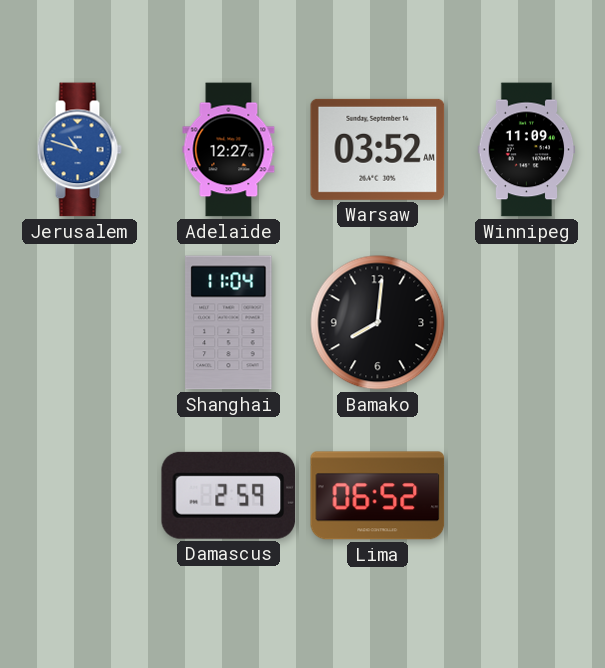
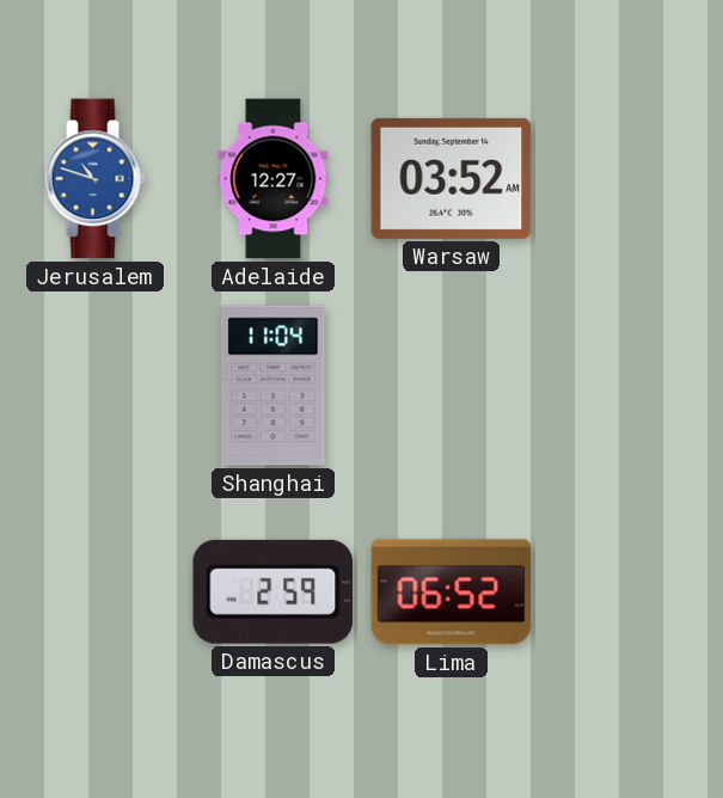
Winnipeg: 11:09 -> none
Bamako: 8:01 -> none
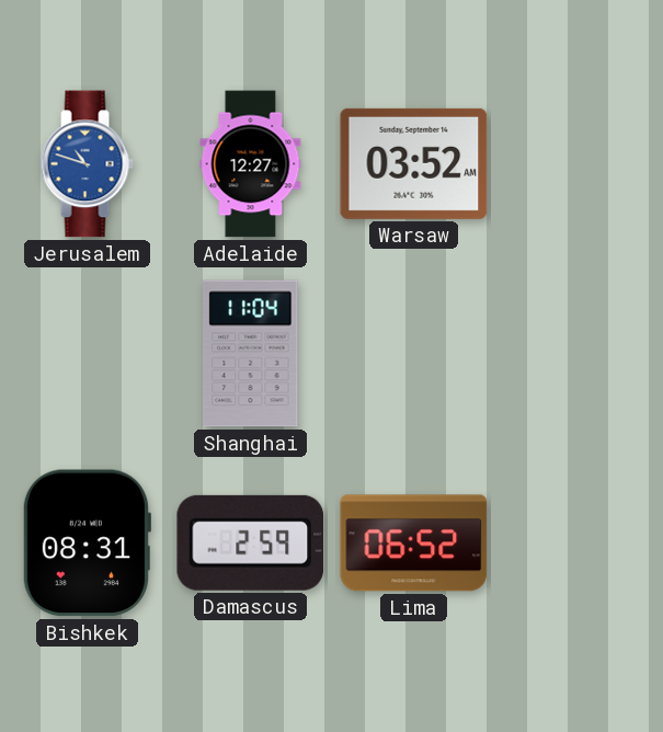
Bishkek: none -> 08:31
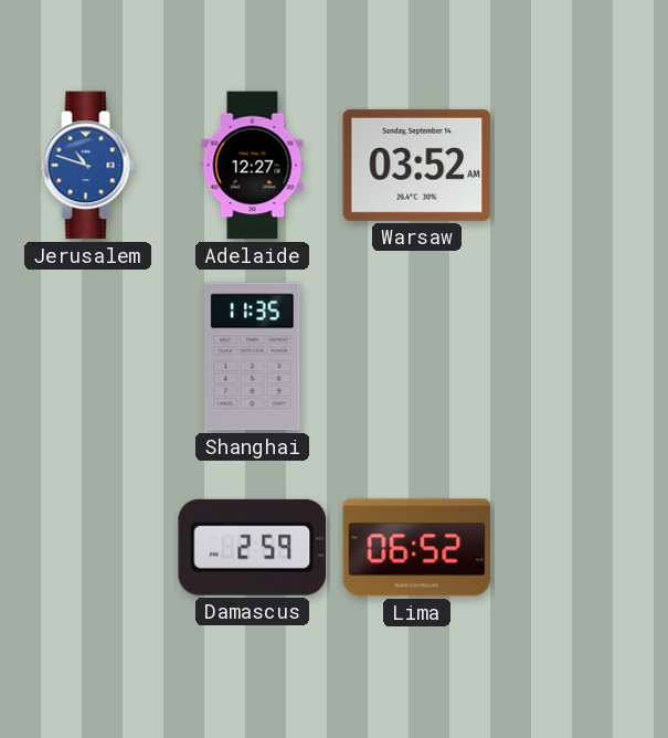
Shanghai: 11:04 -> 11:35
Bishkek: 08:31 -> none
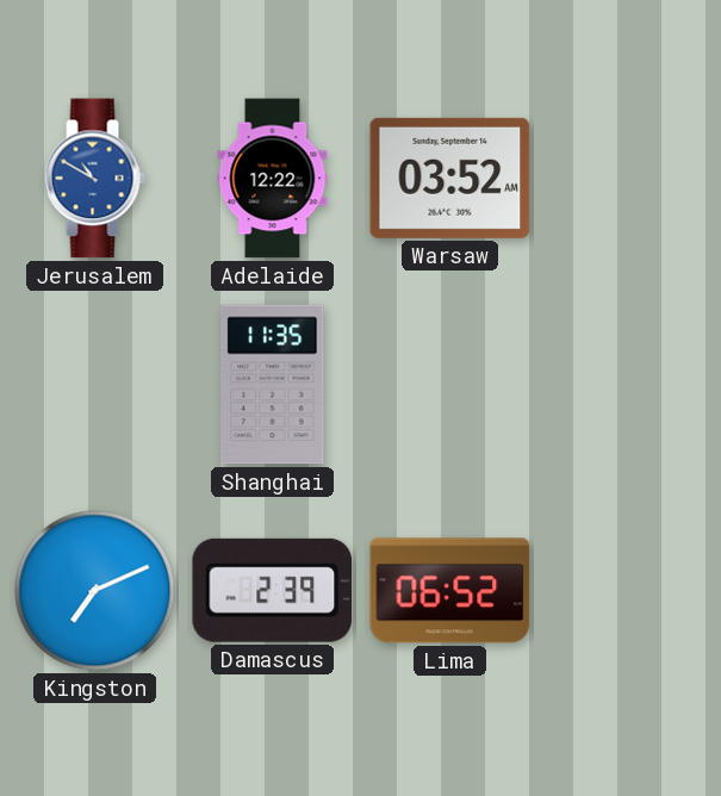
Jerusalem: 10:48 -> 10:50
Adelaide: 12:27 -> 12:22
Kingston: none -> 7:11
Damascus: 2:59 -> 2:39
